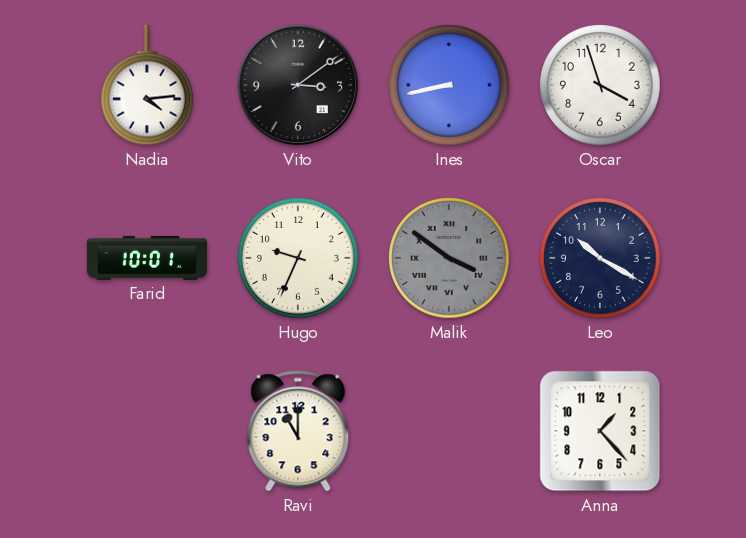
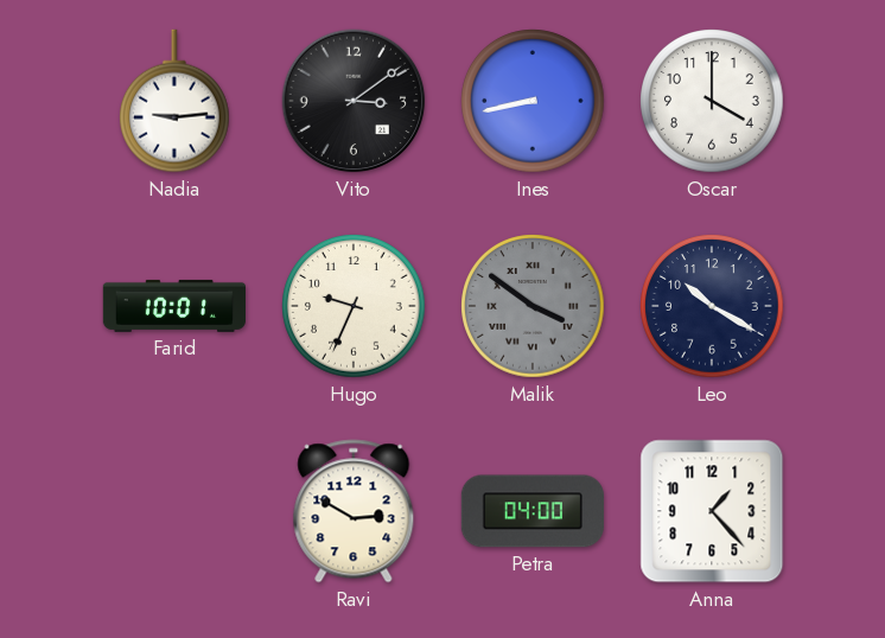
Nadia: 4:14 -> 9:14
Oscar: 3:57 -> 4:00
Ravi: 11:00 -> 2:50
Petra: none -> 04:00
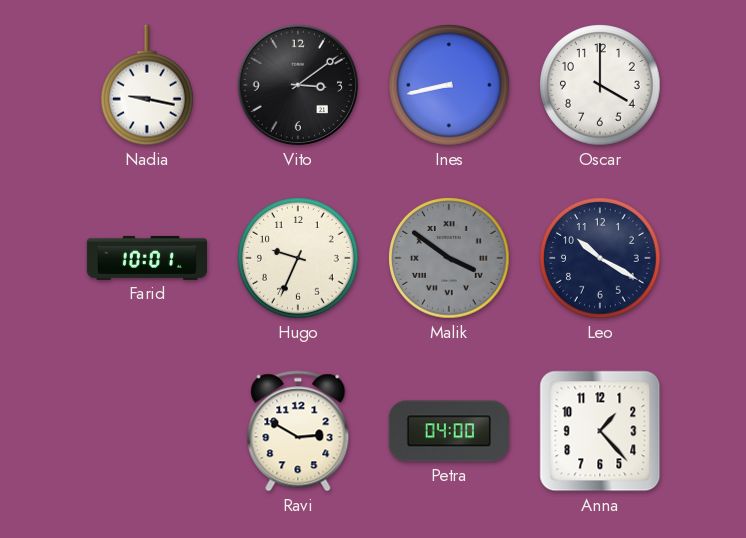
Nadia: 9:14 -> 9:17
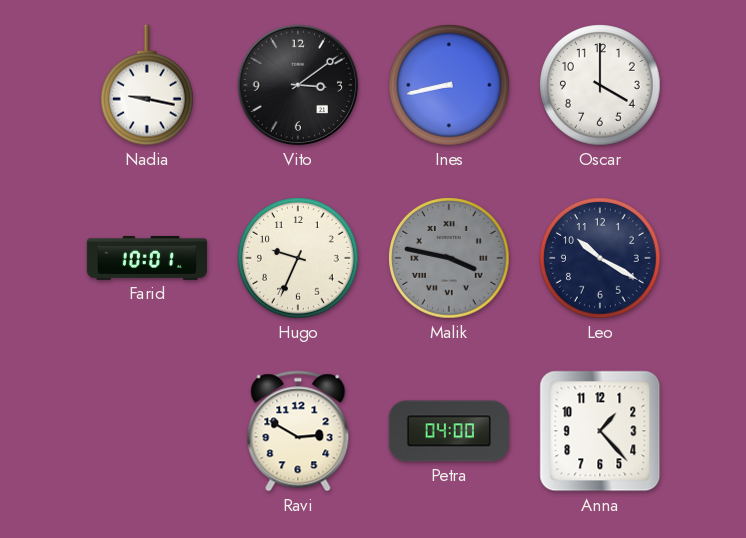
Malik: 3:51 -> 3:47
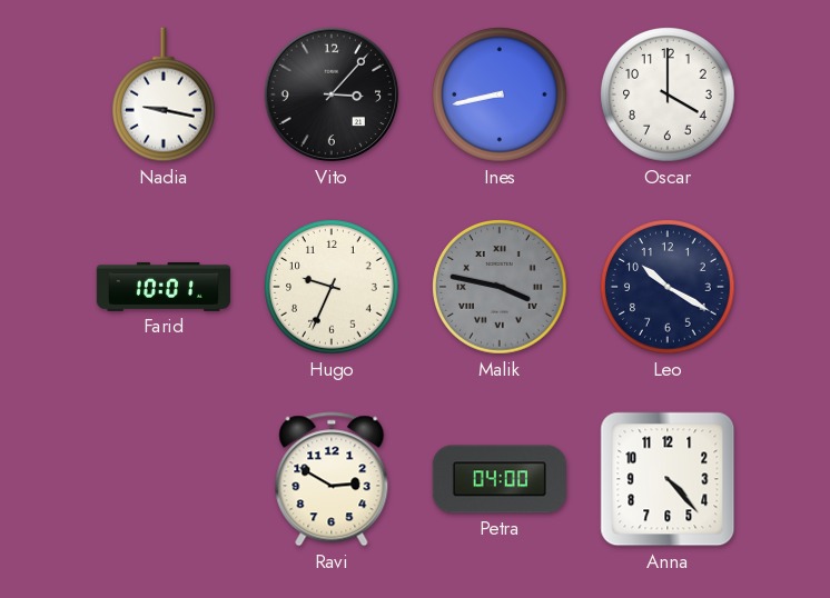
Vito: 3:09 -> 3:07
Anna: 1:23 -> 4:23
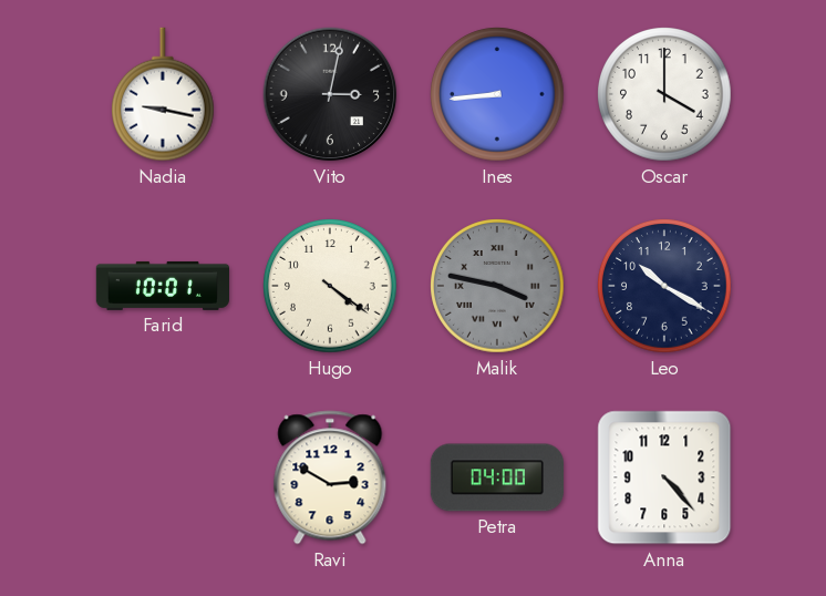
Vito: 3:07 -> 3:02
Ines: 8:43 -> 8:44
Hugo: 9:34 -> 4:21
